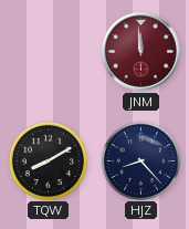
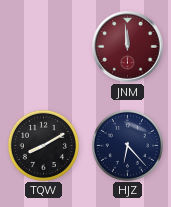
HJZ: 8:23 -> 6:23
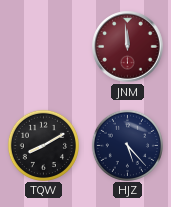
HJZ: 6:23 -> 5:23
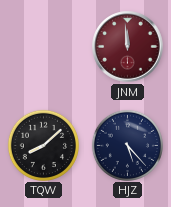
TQW: 8:10 -> 8:08
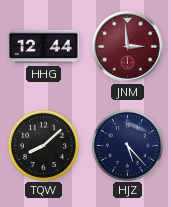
HHG: none -> 12:44
JNM: 11:59 -> 2:59
